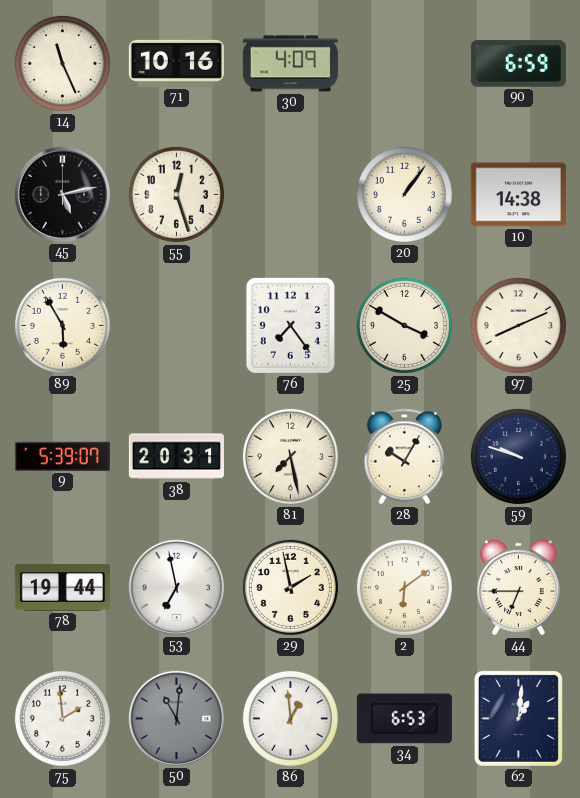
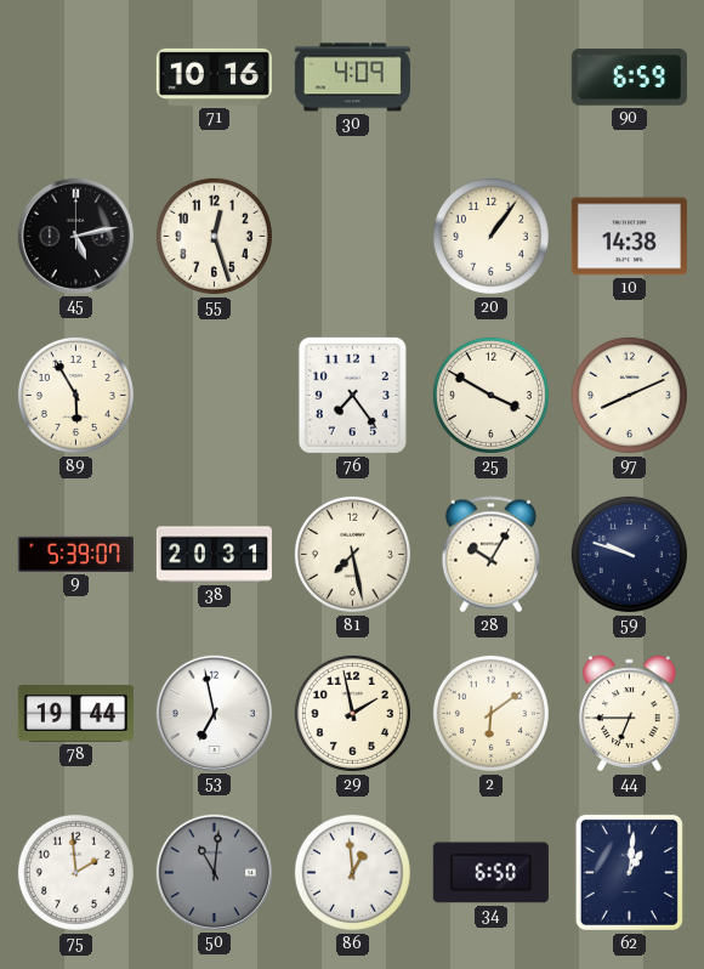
14: 11:26 -> none
34: 6:53 -> 6:50
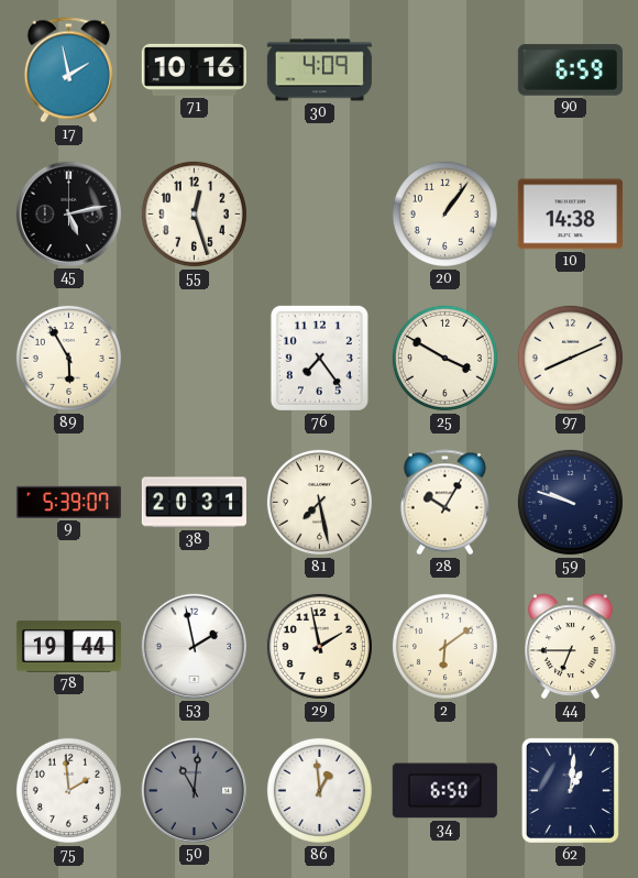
17: none -> 1:58
53: 6:58 -> 1:58
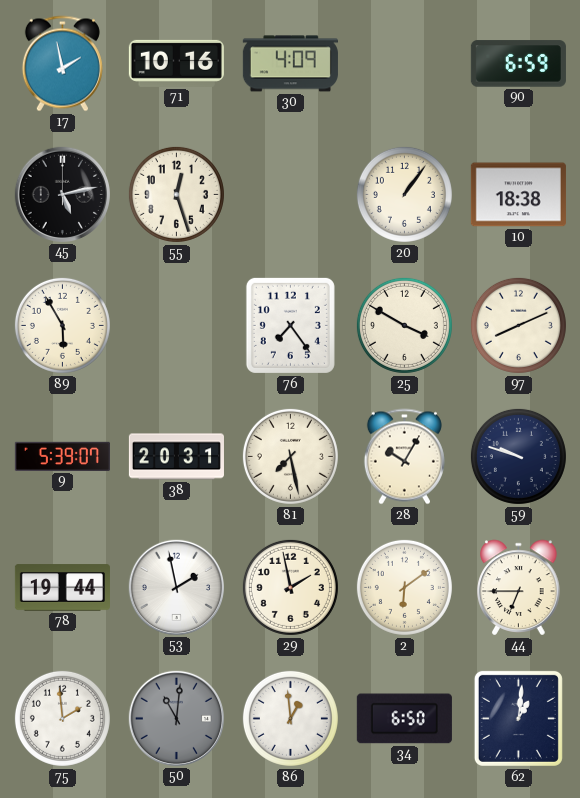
10: 14:38 -> 18:38
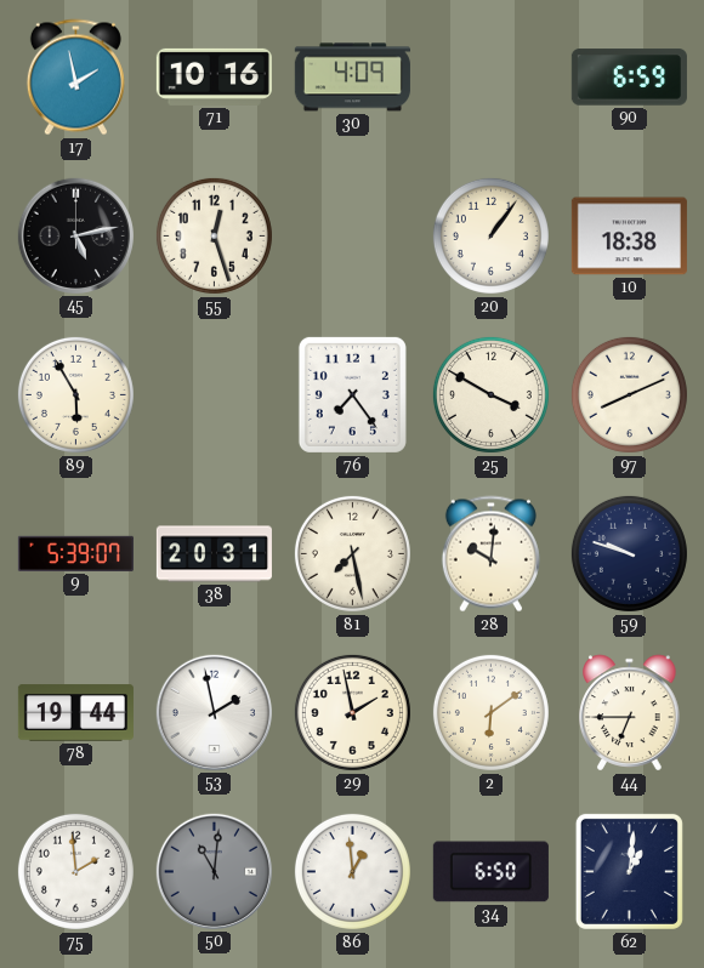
28: 10:05 -> 10:01
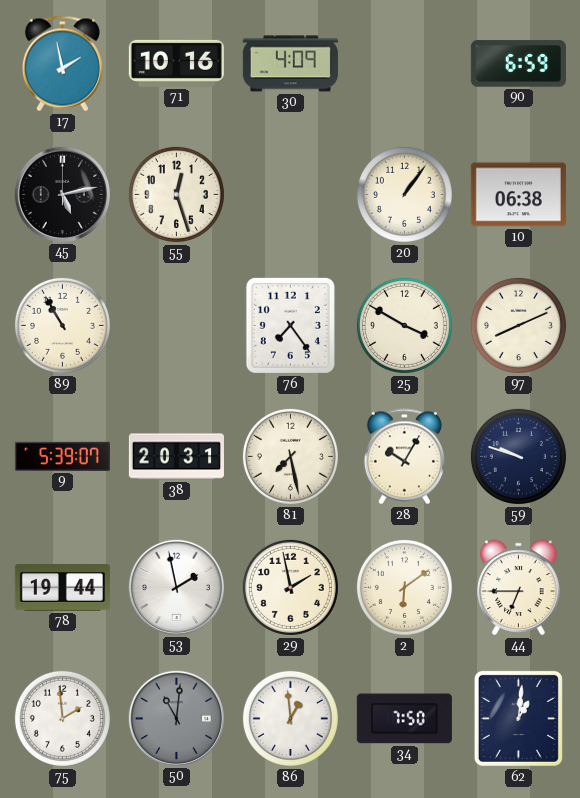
10: 18:38 -> 06:38
89: 5:55 -> 10:55
28: 10:01 -> 10:05
34: 6:50 -> 7:50
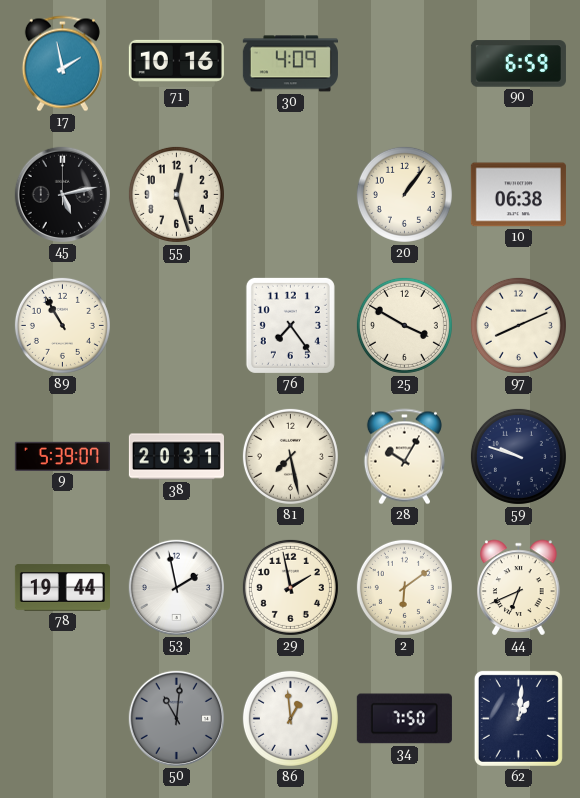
44: 6:45 -> 6:41
75: 1:59 -> none
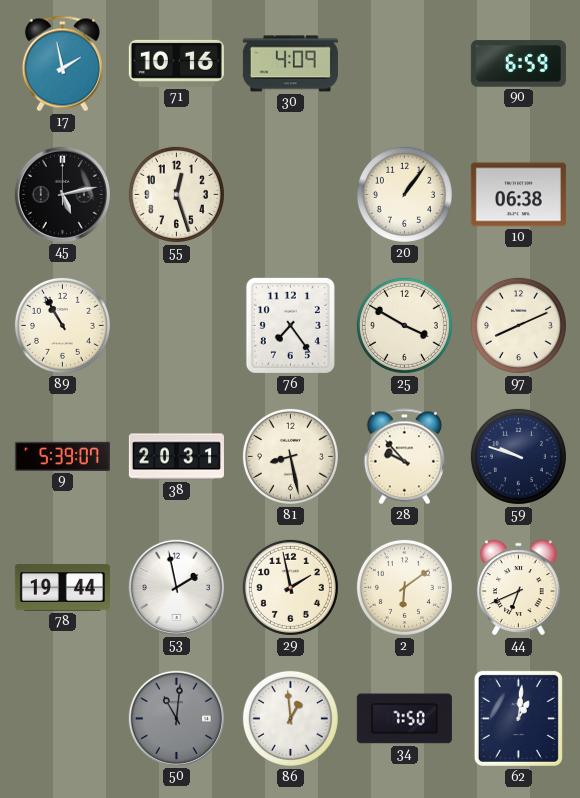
81: 7:28 -> 8:28
28: 10:05 -> 9:53
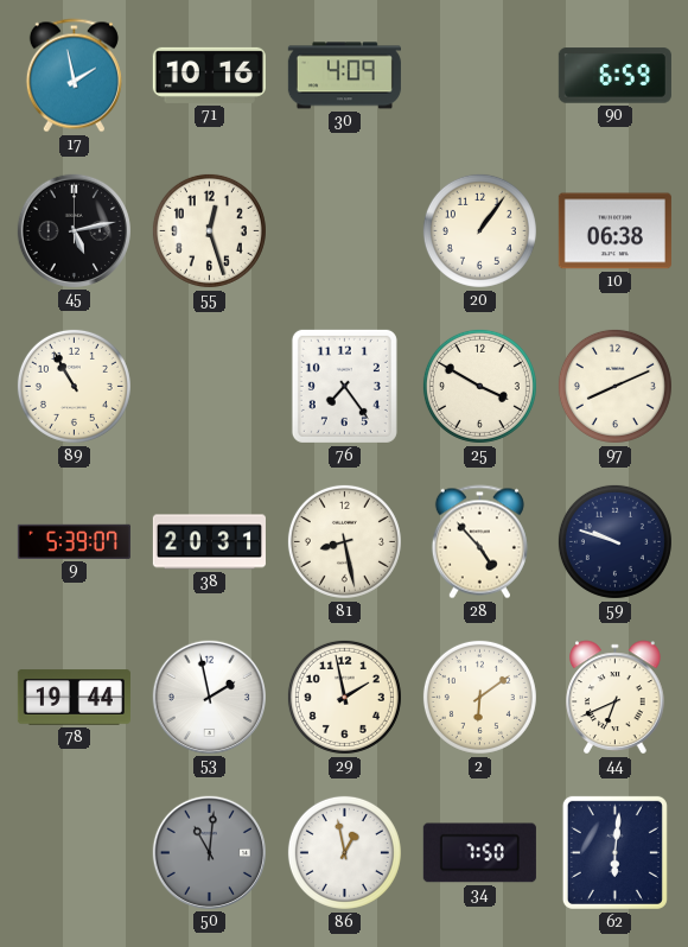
28: 9:53 -> 4:53
86: 12:59 -> 12:58
62: 1:01 -> 6:01
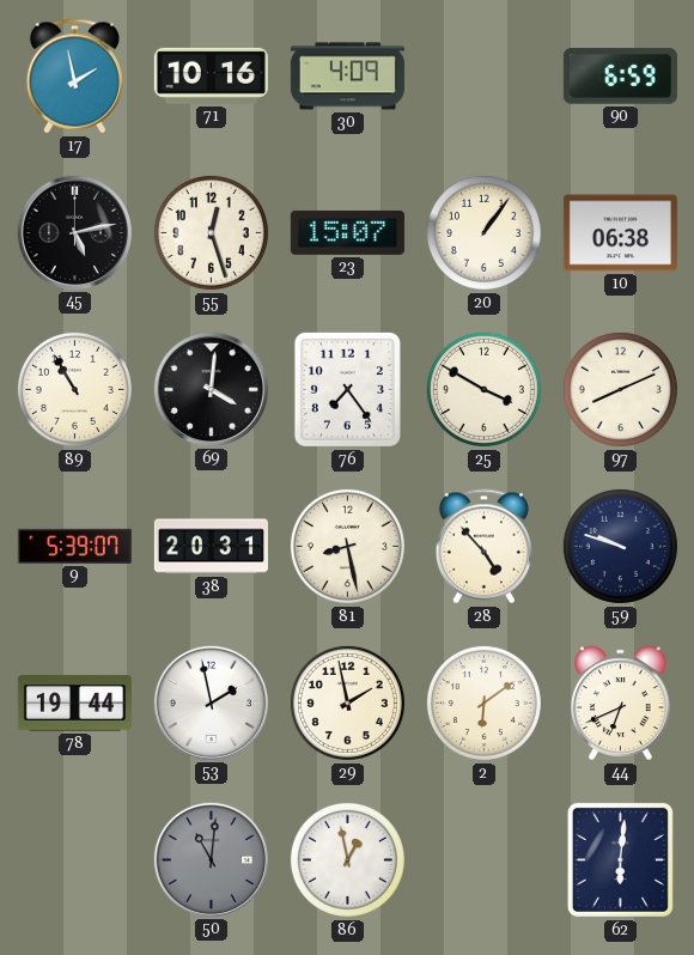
23: none -> 15:07
69: none -> 4:01
34: 7:50 -> none
